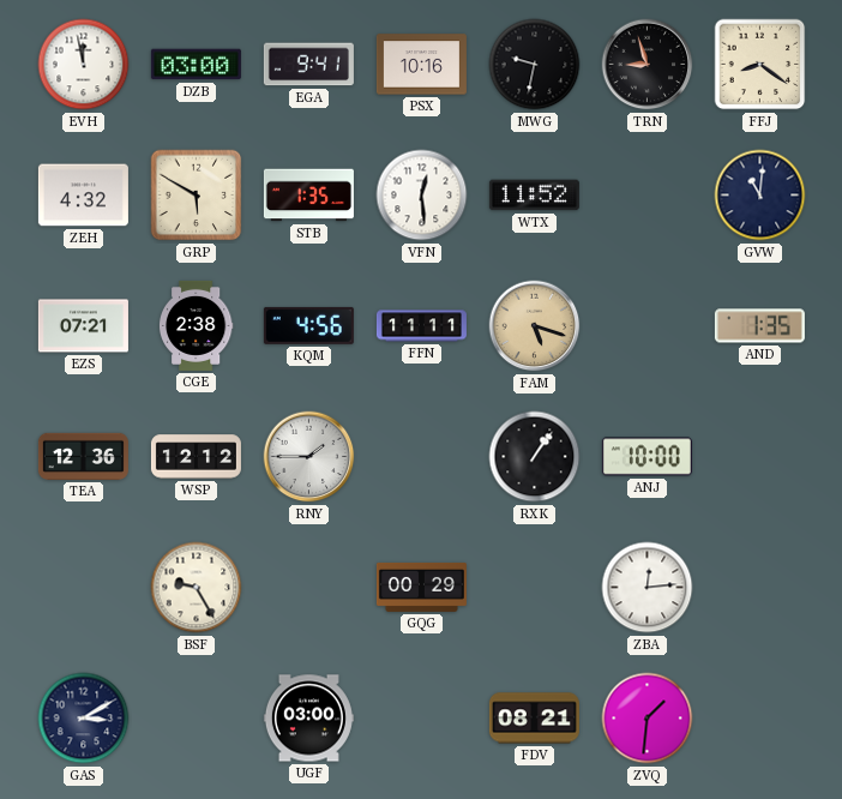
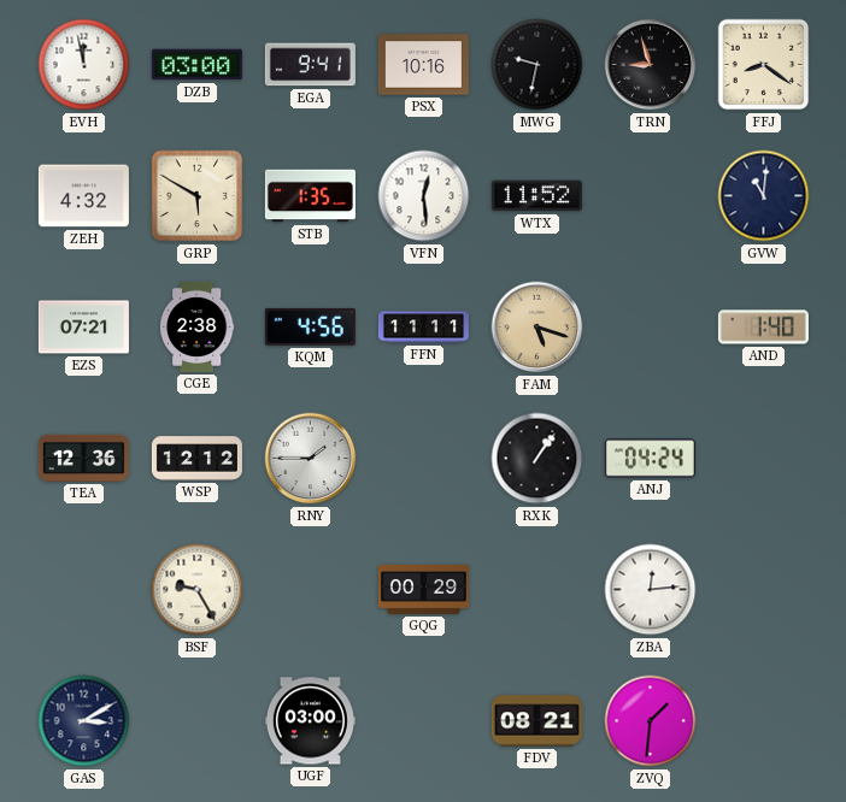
AND: 1:35 -> 1:40
ANJ: 10:00 -> 04:24
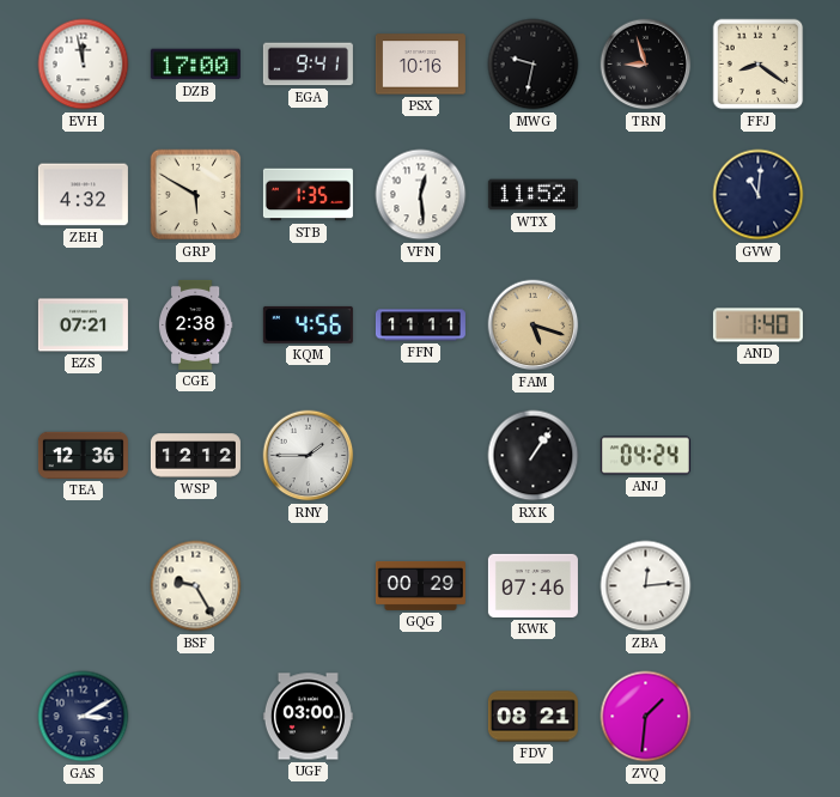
DZB: 03:00 -> 17:00
KWK: none -> 07:46
